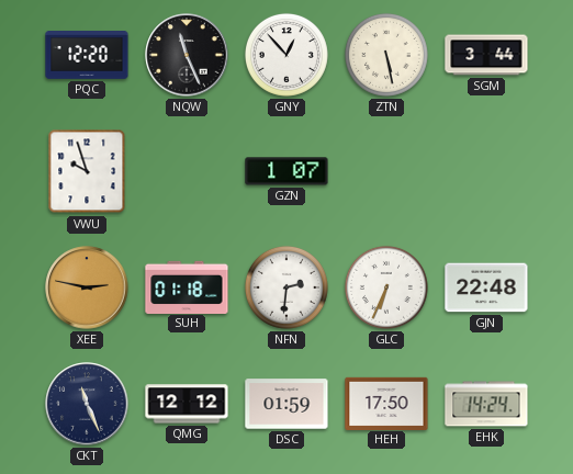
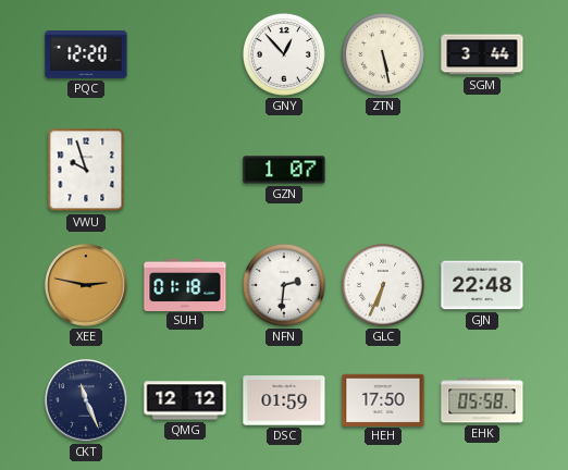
NQW: 11:26 -> none
EHK: 14:24 -> 05:58
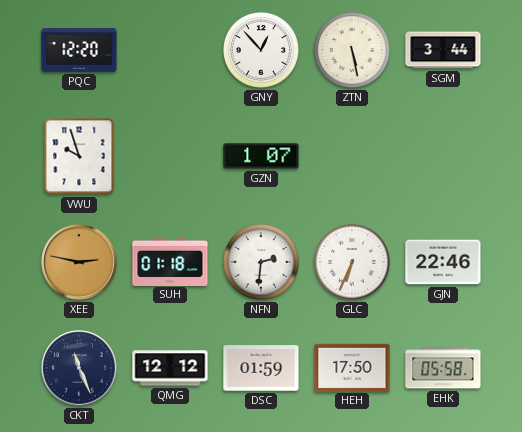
GJN: 22:48 -> 22:46
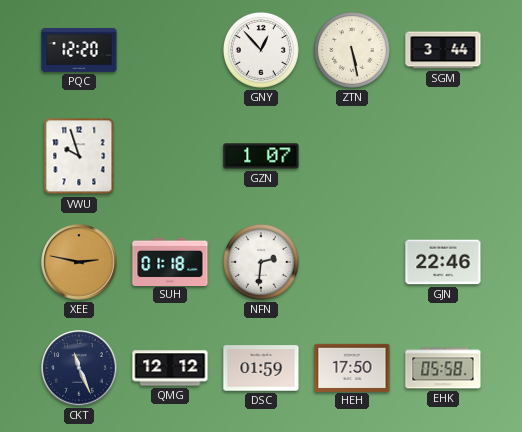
GLC: 6:34 -> none
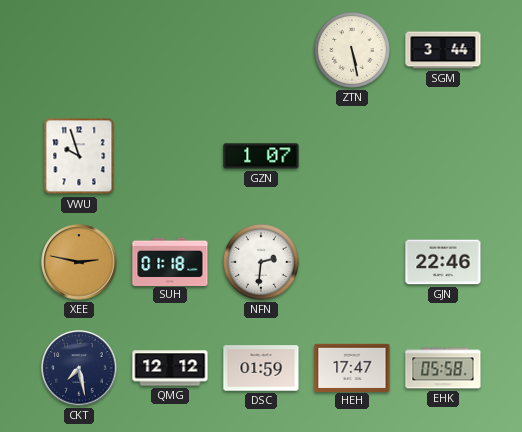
PQC: 12:20 -> none
GNY: 12:53 -> none
CKT: 11:26 -> 7:28
HEH: 17:50 -> 17:47
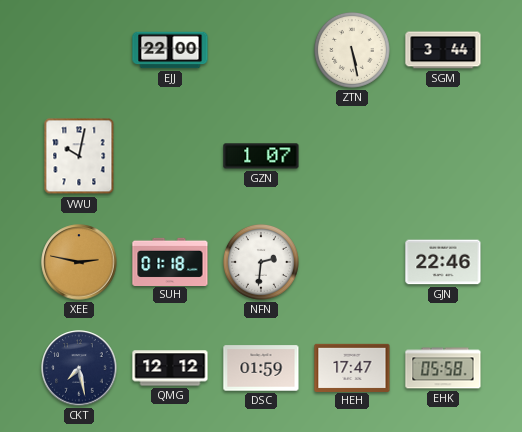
EJJ: none -> 22:00
VWU: 9:57 -> 10:02
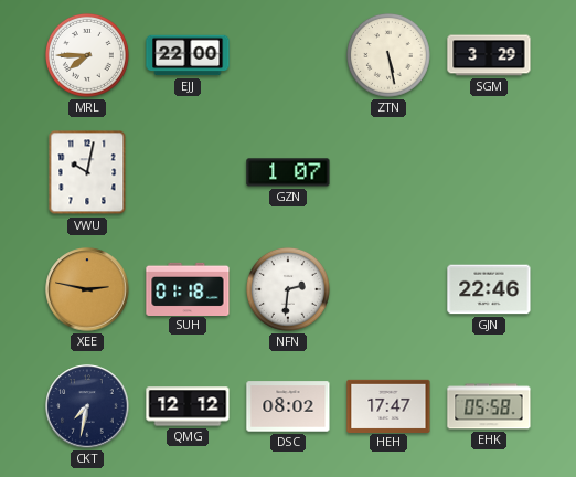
MRL: none -> 7:45
SGM: 3:44 -> 3:29
CKT: 7:28 -> 7:32
DSC: 01:59 -> 08:02
